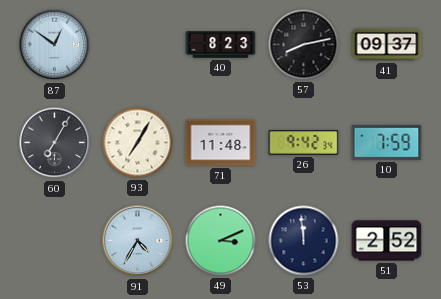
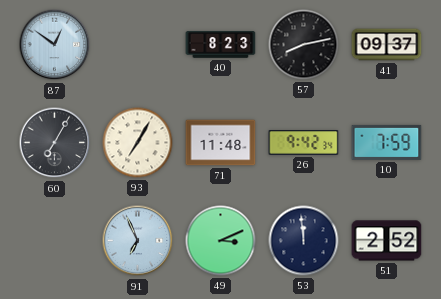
91: 4:35 -> 6:56
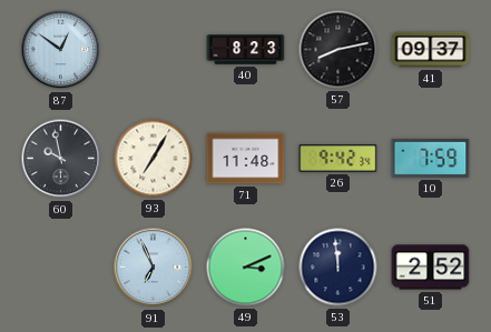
60: 7:05 -> 9:58
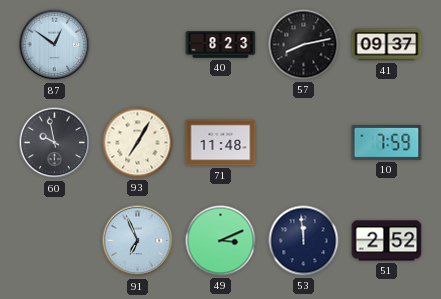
26: 9:42 -> none
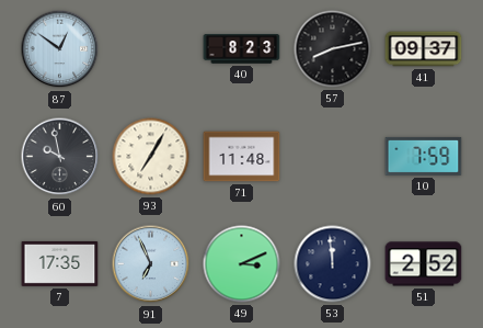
7: none -> 17:35
